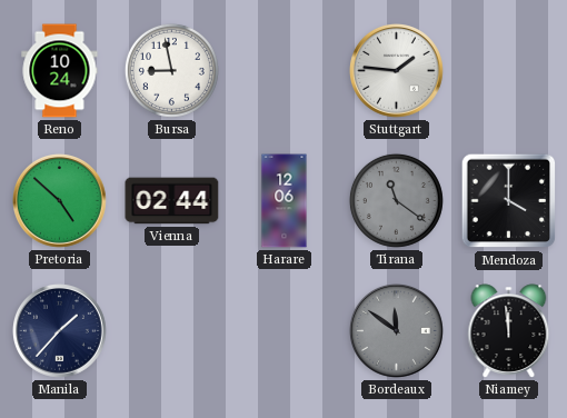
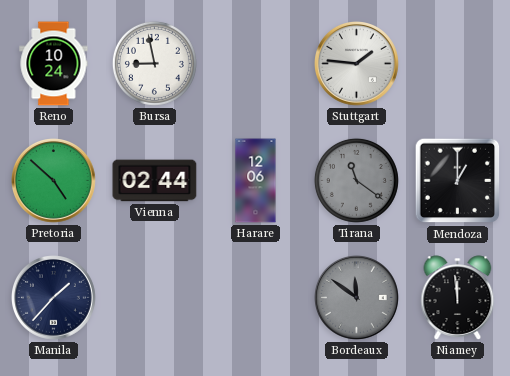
Mendoza: 4:00 -> 1:00
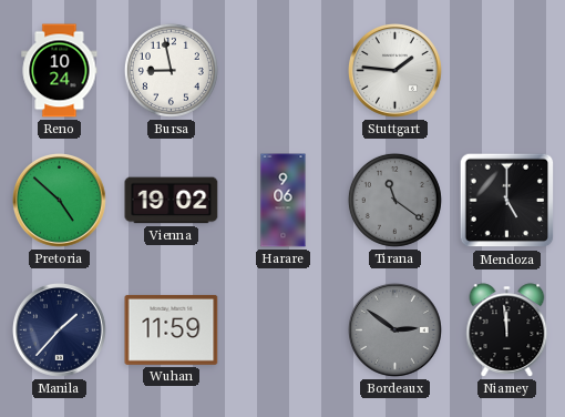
Vienna: 02:44 -> 19:02
Harare: 12:06 -> 9:06
Mendoza: 1:00 -> 5:00
Wuhan: none -> 11:59
Bordeaux: 11:51 -> 2:51
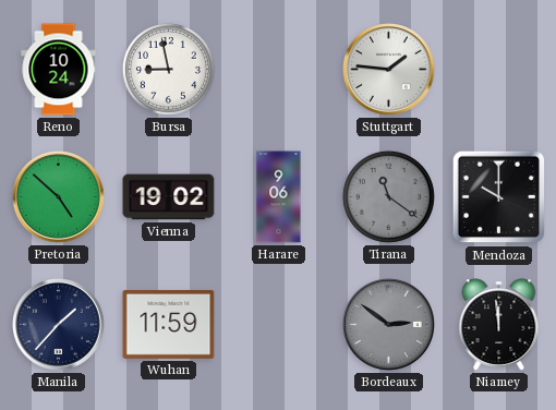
Mendoza: 5:00 -> 10:00
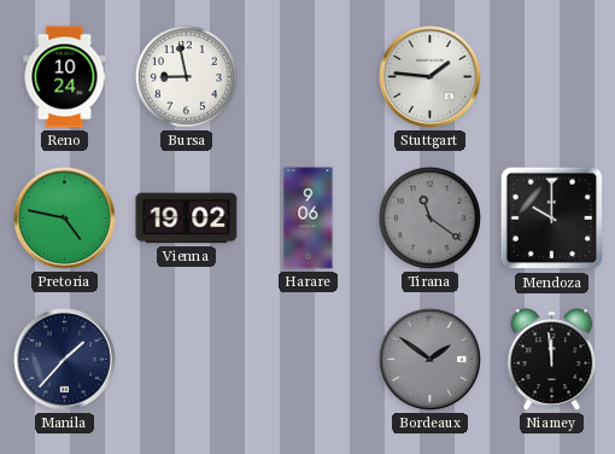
Pretoria: 4:52 -> 4:47
Wuhan: 11:59 -> none
Bordeaux: 2:51 -> 1:51
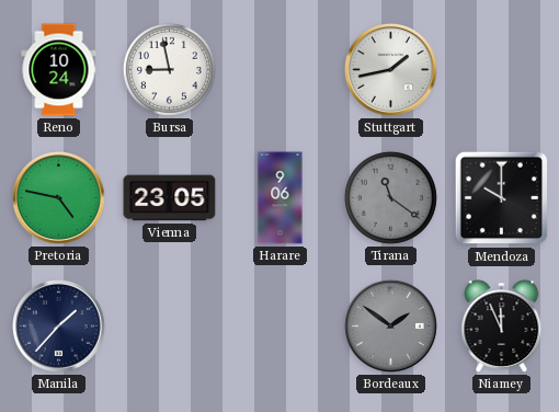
Stuttgart: 1:46 -> 1:43
Vienna: 19:02 -> 23:05
Niamey: 11:59 -> 11:56
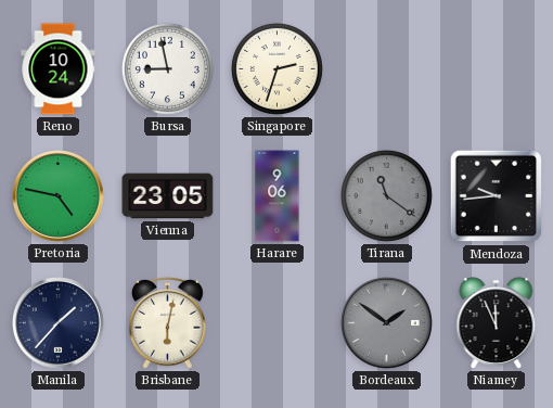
Singapore: none -> 2:33
Stuttgart: 1:43 -> none
Mendoza: 10:00 -> 9:44
Brisbane: none -> 6:02
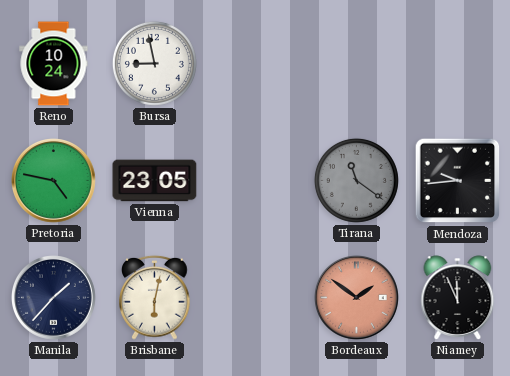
Singapore: 2:33 -> none
Harare: 9:06 -> none
Bordeaux dial: grey -> salmon
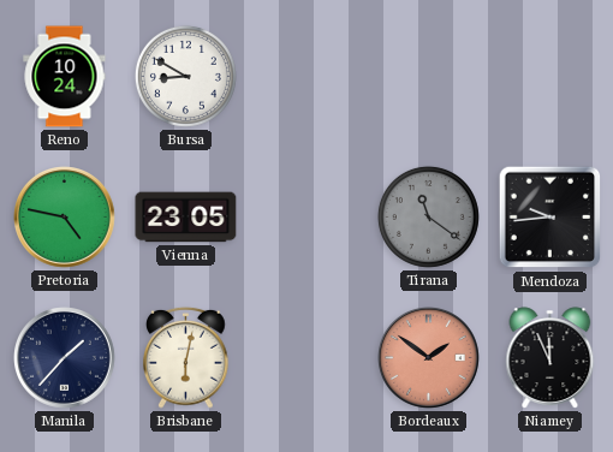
Bursa: 8:58 -> 8:50
